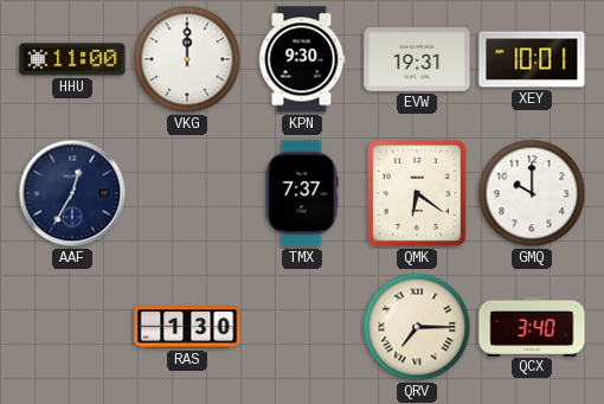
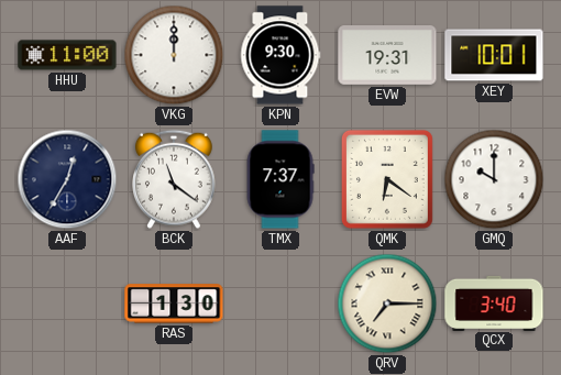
BCK: none -> 11:21
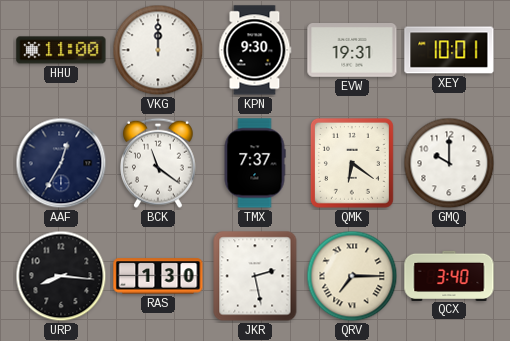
URP: none -> 8:16
JKR: none -> 2:28
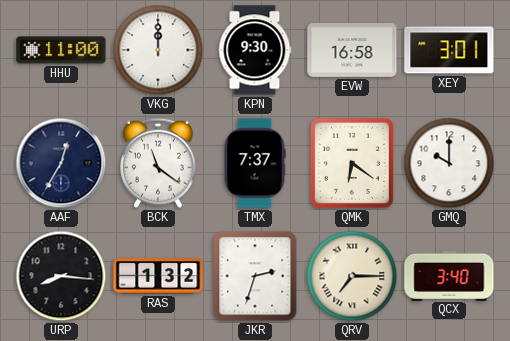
EVW: 19:31 -> 16:58
XEY: 10:01 -> 3:01
RAS: 1:30 -> 1:32
JKR: 2:28 -> 2:33
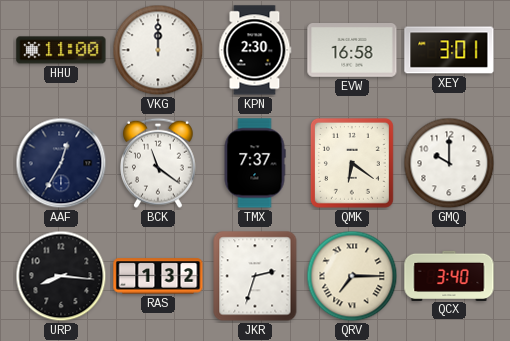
KPN: 9:30 -> 2:30
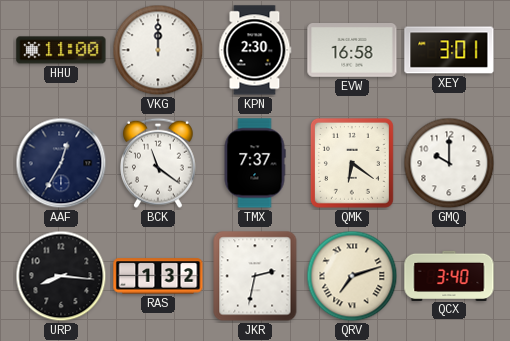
JKR: 2:33 -> 2:32
QRV: 7:15 -> 7:12
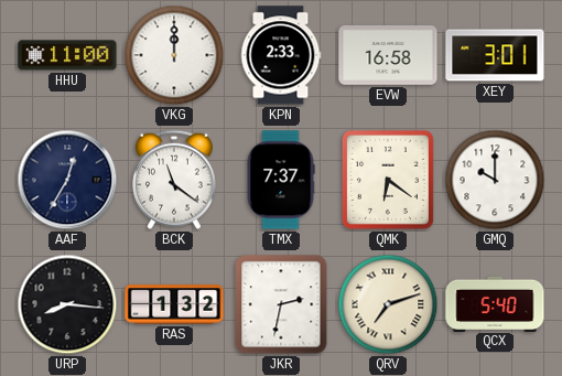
KPN: 2:30 -> 2:33
QCX: 3:40 -> 5:40
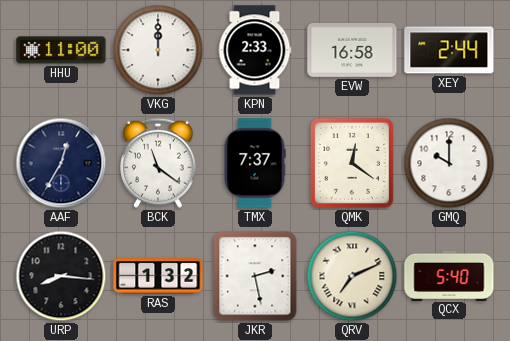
XEY: 3:01 -> 2:44
QMK: 6:21 -> 12:21
JKR: 2:32 -> 2:28
QRV: 7:12 -> 7:11
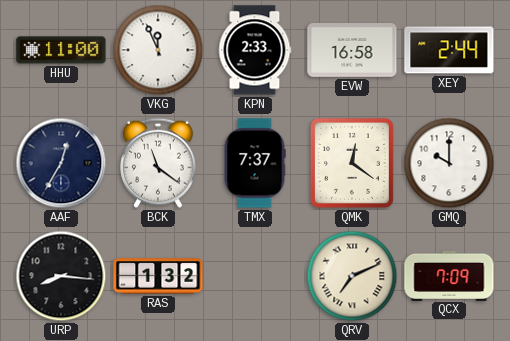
VKG: 12:00 -> 11:56
JKR: 2:28 -> none
QCX: 5:40 -> 7:09
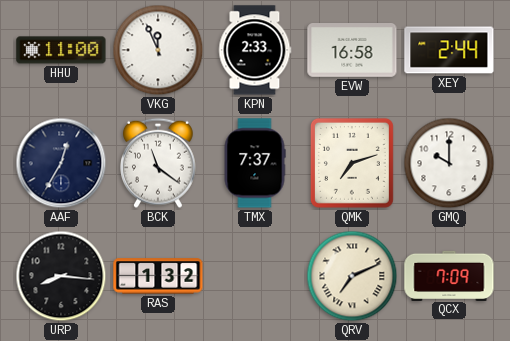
QMK: 12:21 -> 7:12
